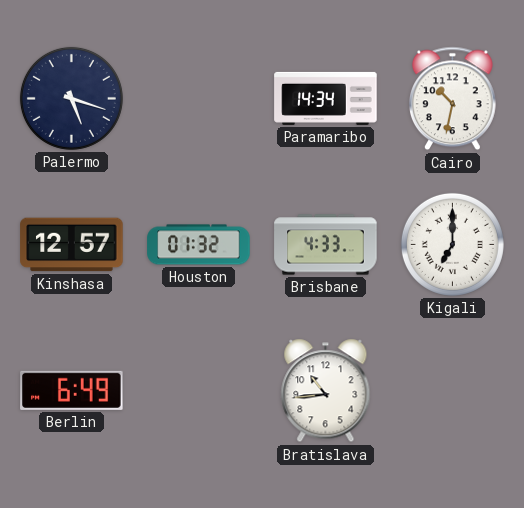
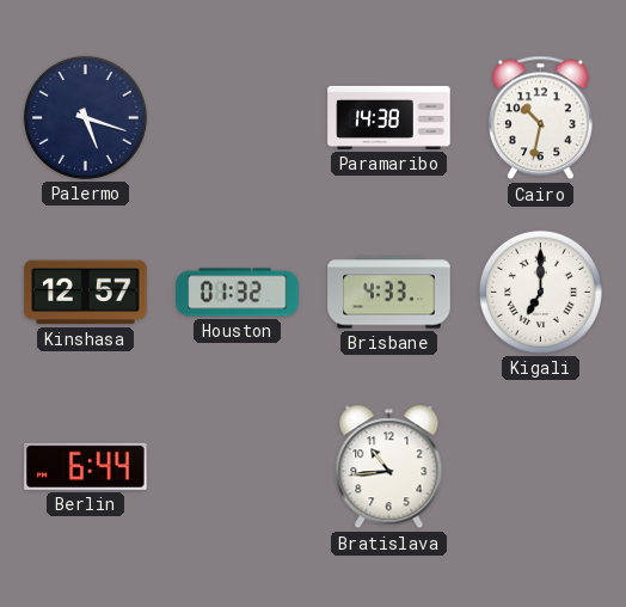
Paramaribo: 14:34 -> 14:38
Berlin: 6:49 -> 6:44
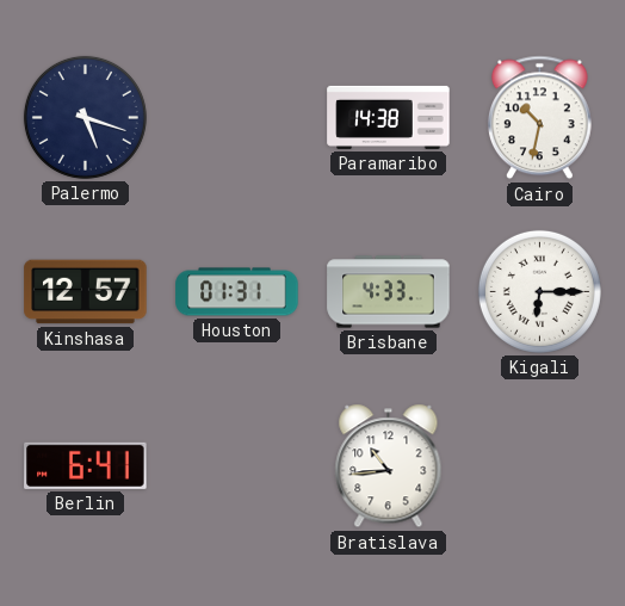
Houston: 01:32 -> 01:31
Kigali: 7:00 -> 6:15
Berlin: 6:44 -> 6:41
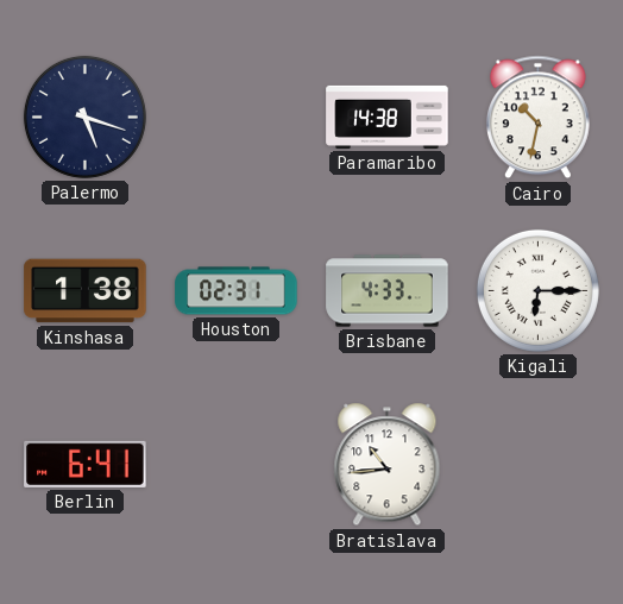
Kinshasa: 12:57 -> 1:38
Houston: 01:31 -> 02:31
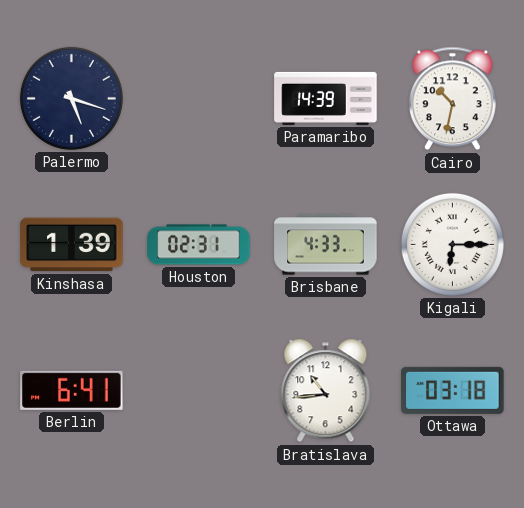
Paramaribo: 14:38 -> 14:39
Kinshasa: 1:38 -> 1:39
Ottawa: none -> 03:18
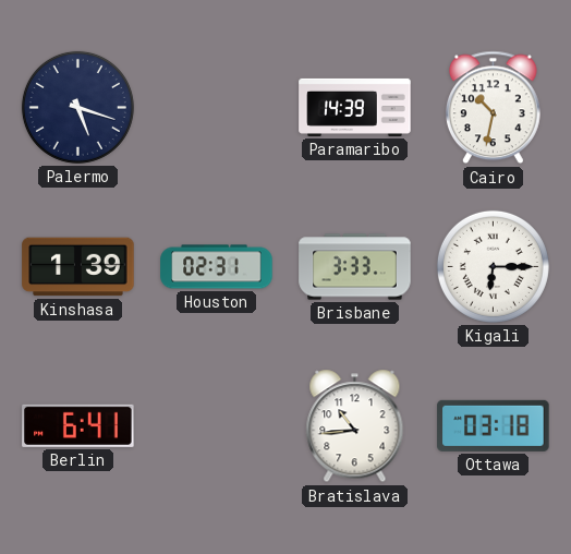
Brisbane: 4:33 -> 3:33
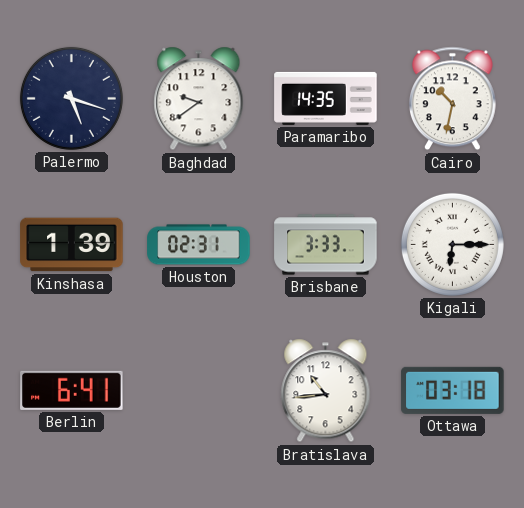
Baghdad: none -> 9:39
Paramaribo: 14:39 -> 14:35
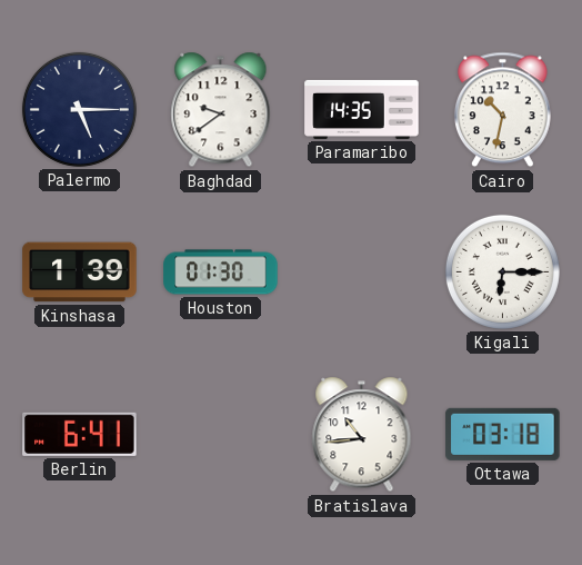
Palermo: 5:18 -> 5:15
Houston: 02:31 -> 01:30
Brisbane: 3:33 -> none
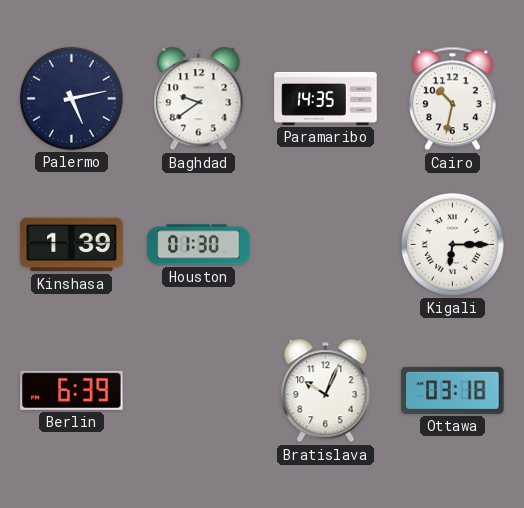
Palermo: 5:15 -> 5:13
Berlin: 6:41 -> 6:39
Bratislava: 10:44 -> 10:04
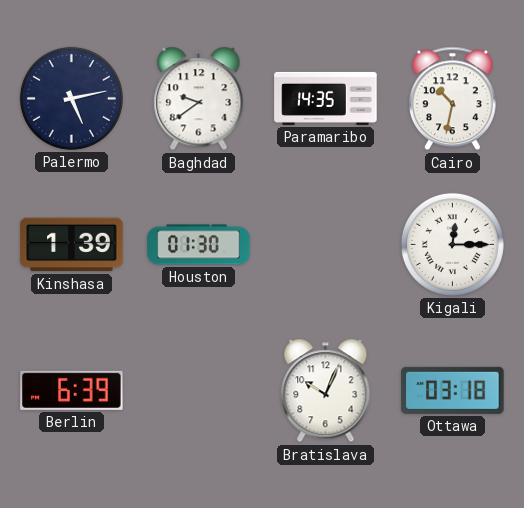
Kigali: 6:15 -> 12:15
